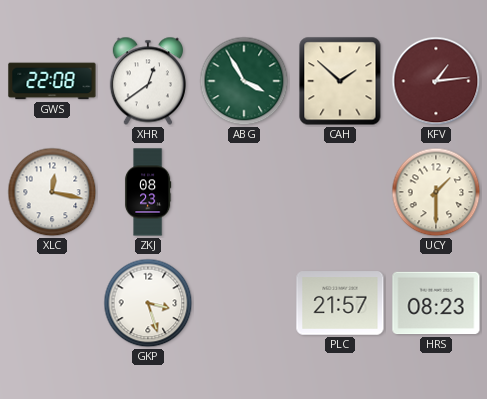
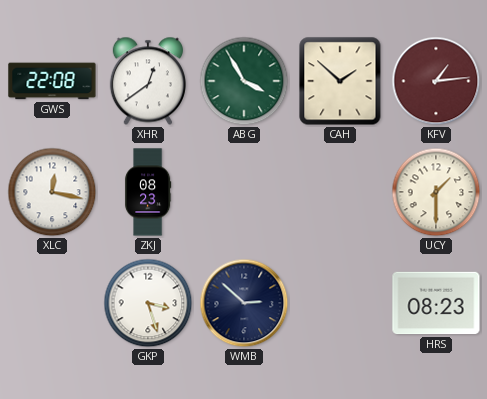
WMB: none -> 2:52
PLC: 21:57 -> none
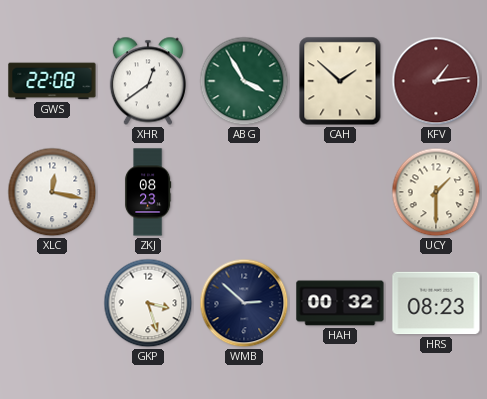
HAH: none -> 00:32
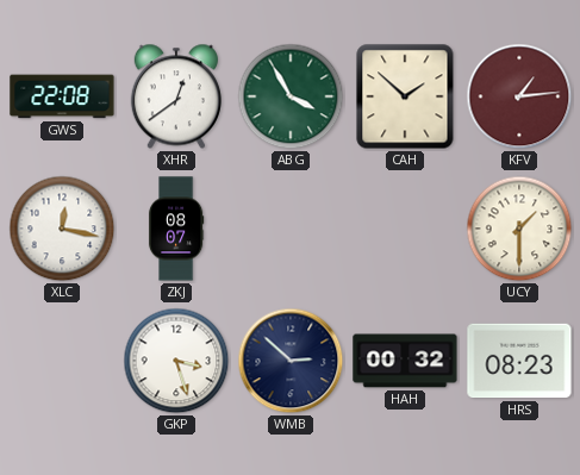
ZKJ: 08:23 -> 08:07
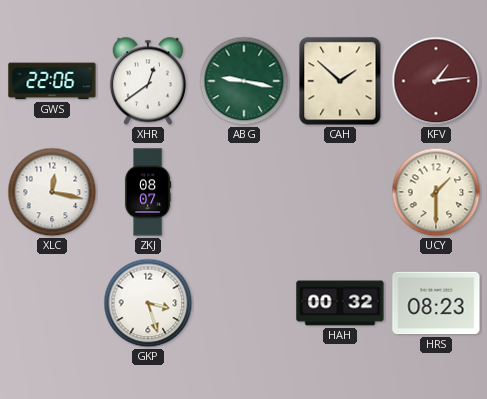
GWS: 22:08 -> 22:06
ABG: 3:55 -> 9:17
WMB: 2:52 -> none
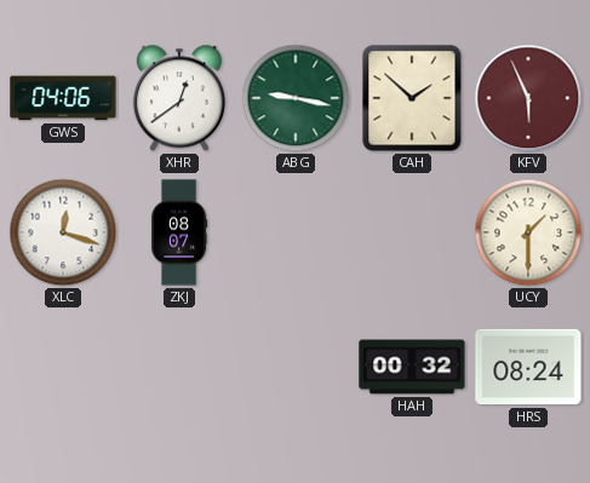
GWS: 22:06 -> 04:06
KFV: 1:14 -> 5:56
XLC: 12:17 -> 12:18
GKP: 3:27 -> none
HRS: 08:23 -> 08:24
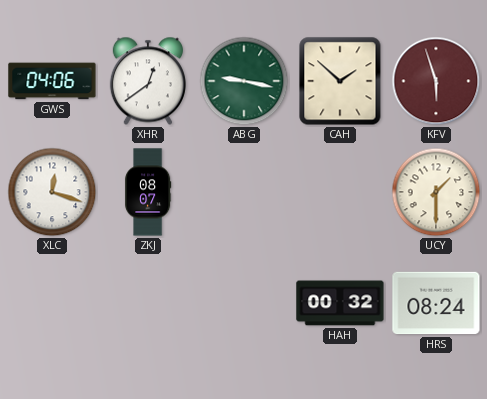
KFV: 5:56 -> 5:57
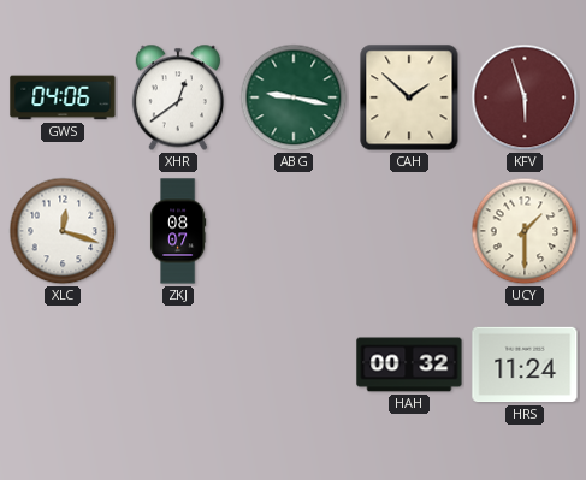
HRS: 08:24 -> 11:24
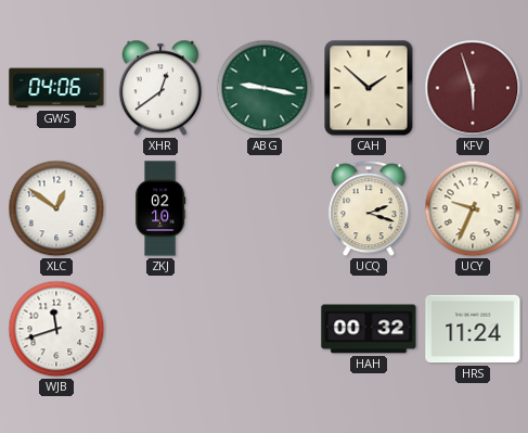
XLC: 12:18 -> 12:51
ZKJ: 08:07 -> 02:10
UCQ: none -> 2:18
UCY: 1:30 -> 9:34
WJB: none -> 11:42
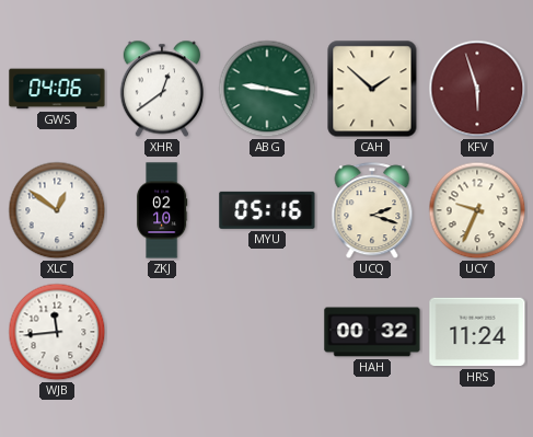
MYU: none -> 05:16
WJB: 11:42 -> 11:44
